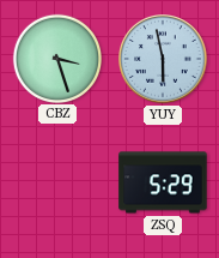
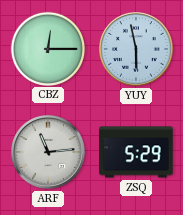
CBZ: 3:27 -> 12:15
ARF: none -> 11:14
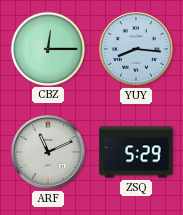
YUY: 5:58 -> 8:16
ARF: 11:14 -> 11:11
